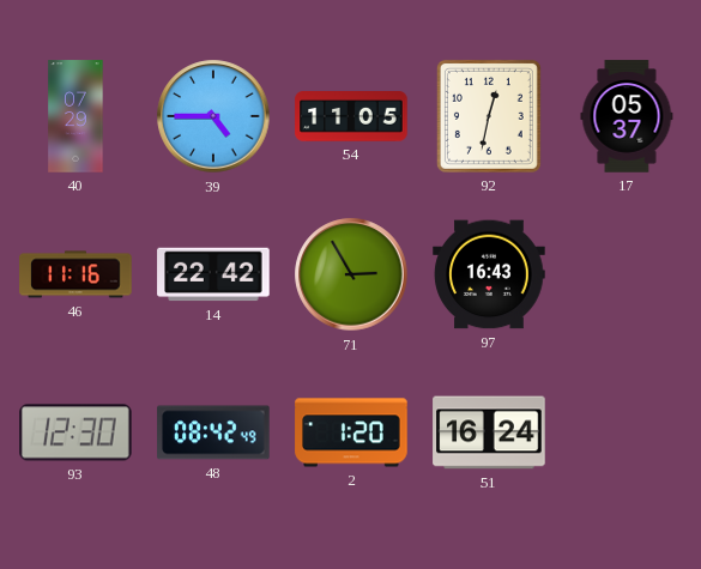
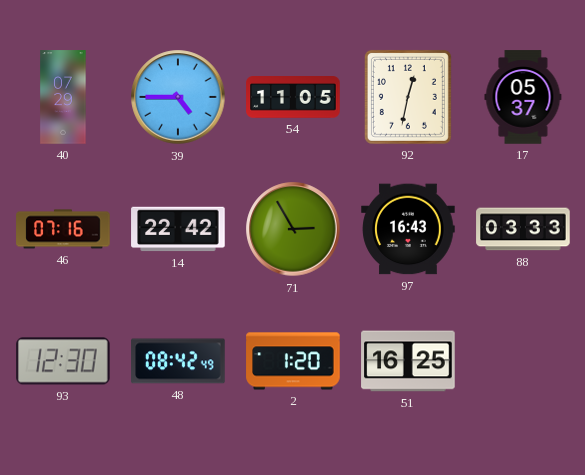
46: 11:16 -> 07:16
88: none -> 03:33
51: 16:24 -> 16:25
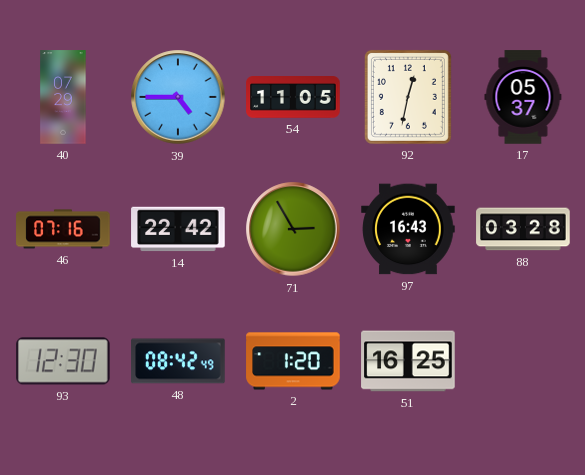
88: 03:33 -> 03:28
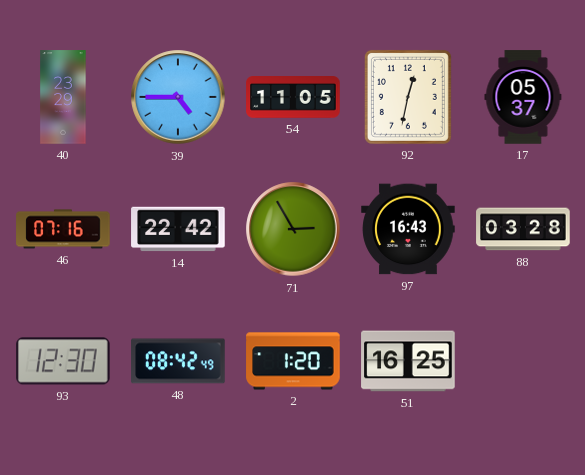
40: 07:29 -> 23:29
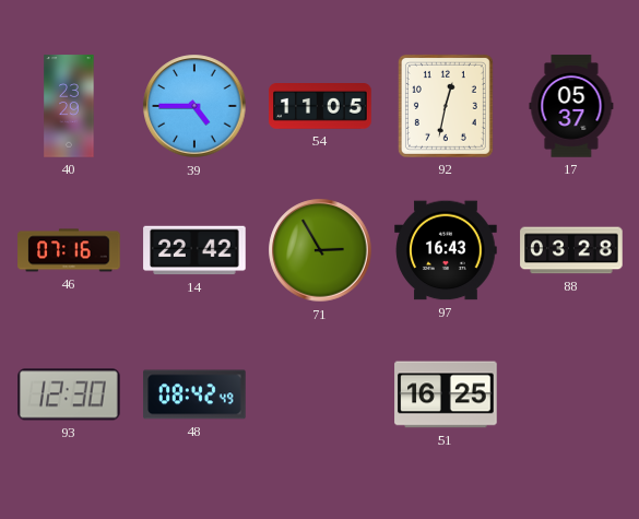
2: 1:20 -> none
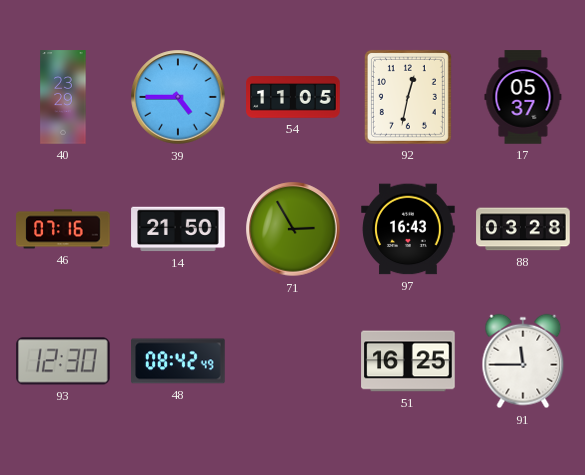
14: 22:42 -> 21:50
91: none -> 11:45
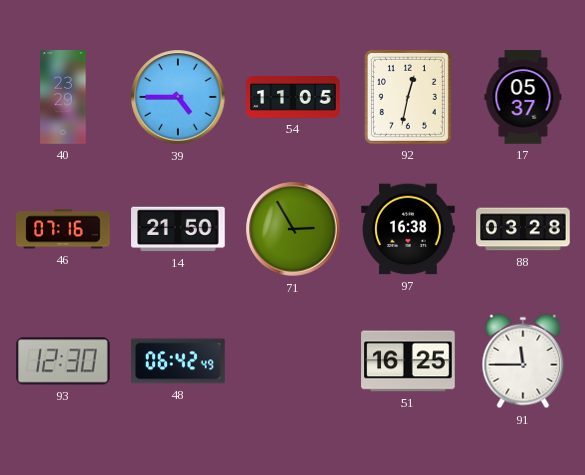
97: 16:43 -> 16:38
48: 08:42 -> 06:42
